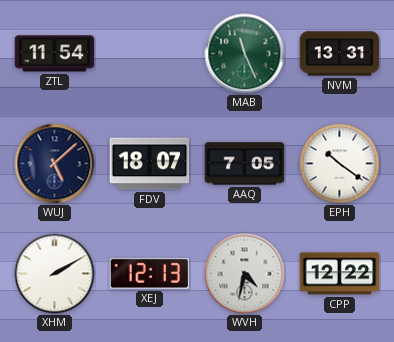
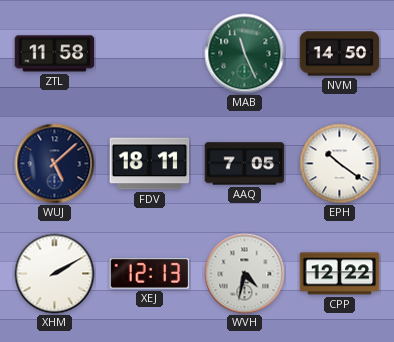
ZTL: 11:54 -> 11:58
NVM: 13:31 -> 14:50
FDV: 18:07 -> 18:11
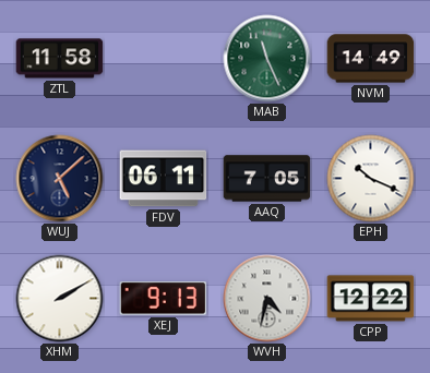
NVM: 14:50 -> 14:49
FDV: 18:11 -> 06:11
EPH: 10:21 -> 10:19
XEJ: 12:13 -> 9:13
